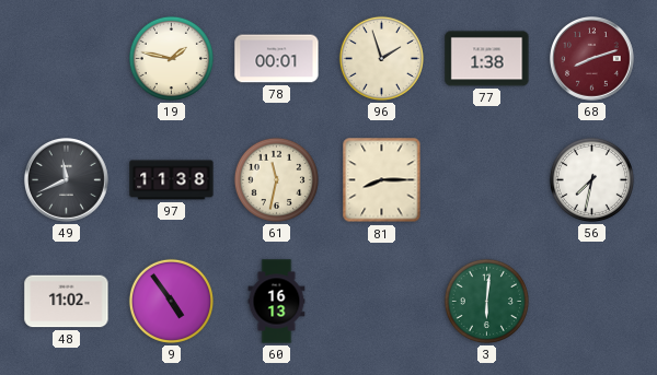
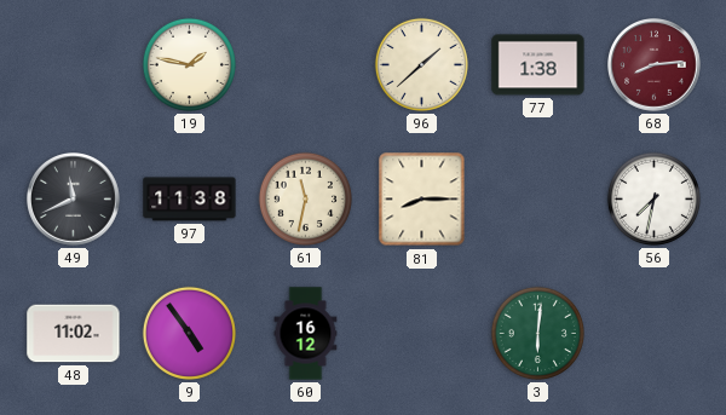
78: 00:01 -> none
96: 1:57 -> 1:38
68: 8:12 -> 8:14
60: 16:13 -> 16:12
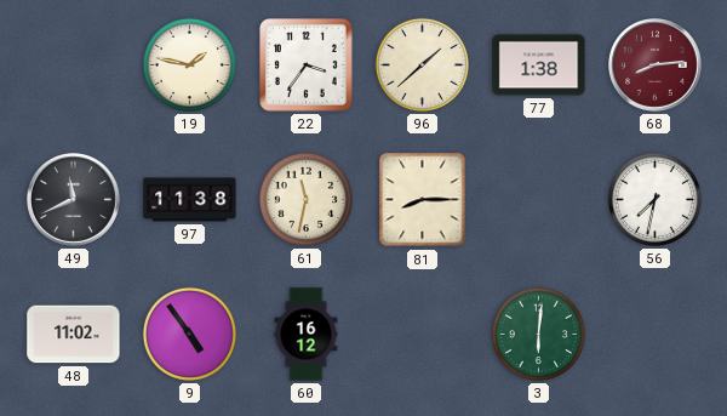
22: none -> 3:36
